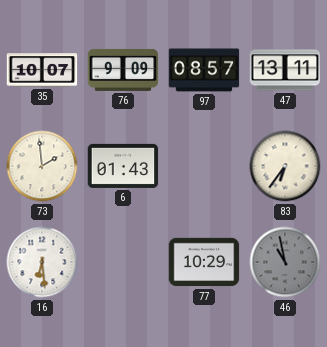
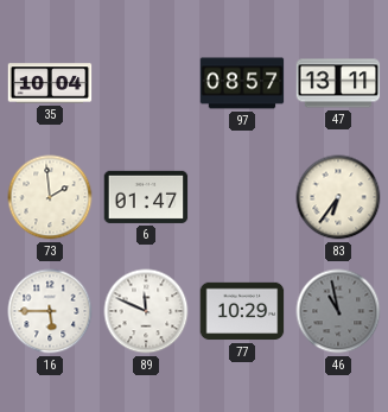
35: 10:07 -> 10:04
76: 9:09 -> none
6: 01:43 -> 01:47
16: 6:29 -> 5:45
89: none -> 11:49
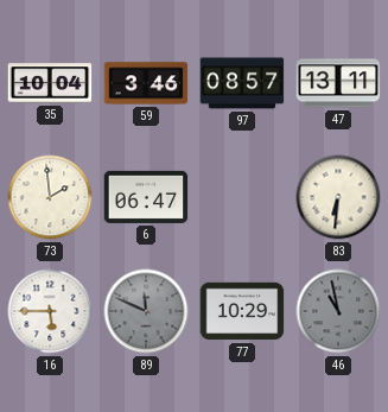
59: none -> 3:46
6: 01:47 -> 06:47
83: 6:36 -> 6:31
89 dial: white -> grey
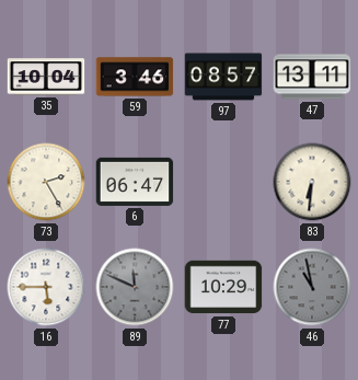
73: 1:59 -> 2:25
